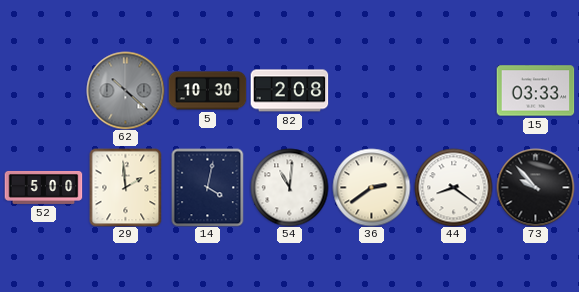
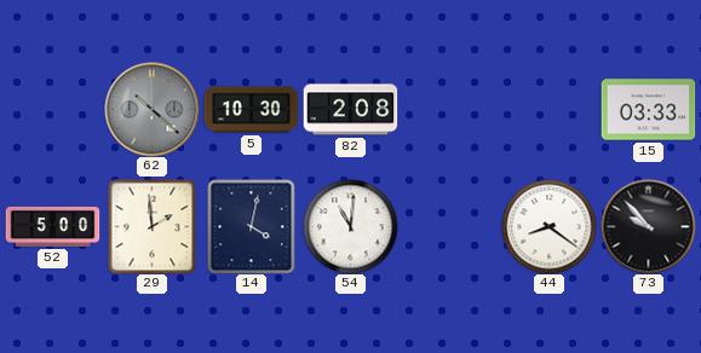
36: 2:39 -> none
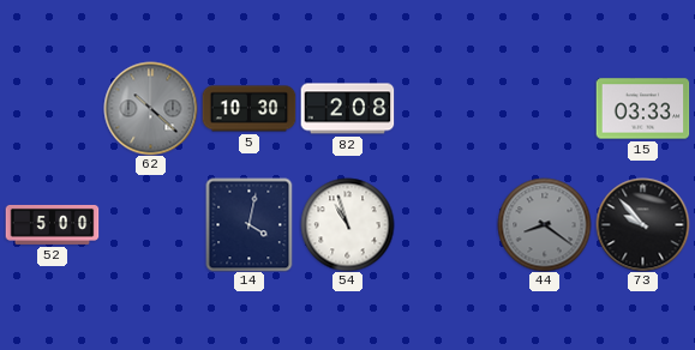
29: 1:59 -> none
54: 11:01 -> 10:57
44 dial: white -> grey
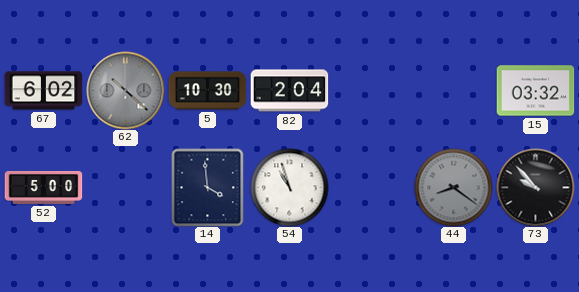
67: none -> 6:02
82: 2:08 -> 2:04
15: 03:33 -> 03:32
14: 4:02 -> 3:59
